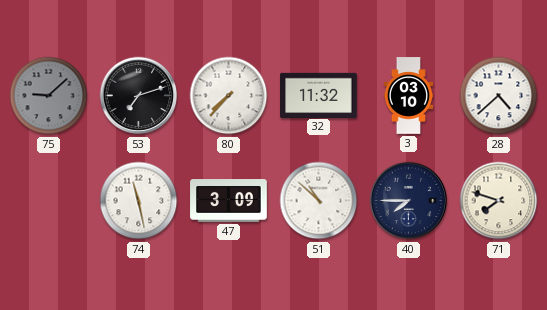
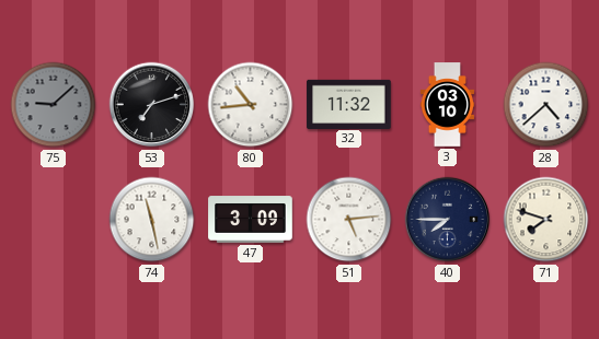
80: 7:37 -> 10:44
51: 10:52 -> 5:14
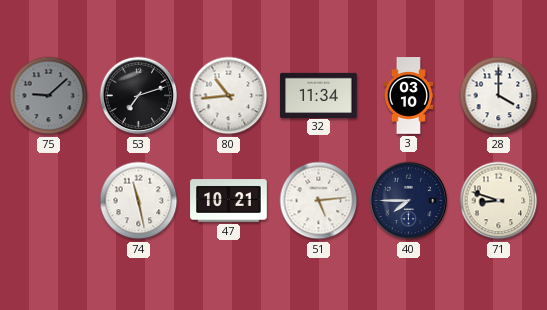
32: 11:32 -> 11:34
28: 4:38 -> 4:00
47: 3:09 -> 10:21
71: 7:48 -> 8:48
